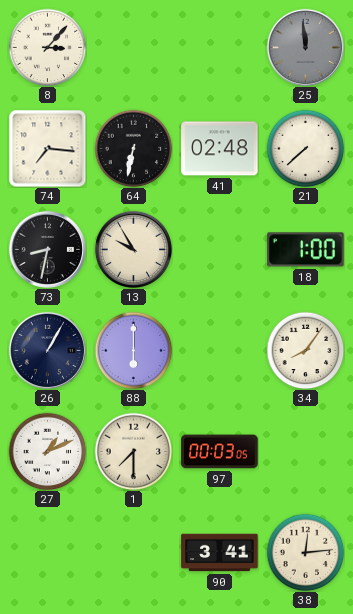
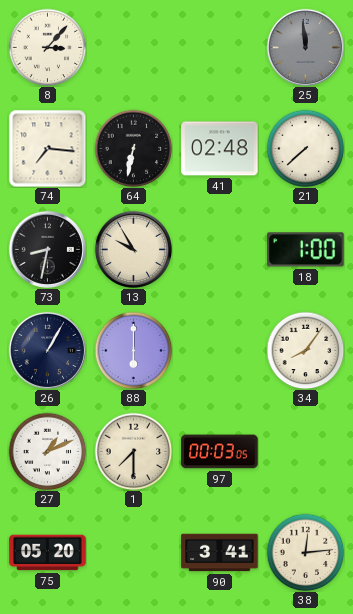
75: none -> 05:20
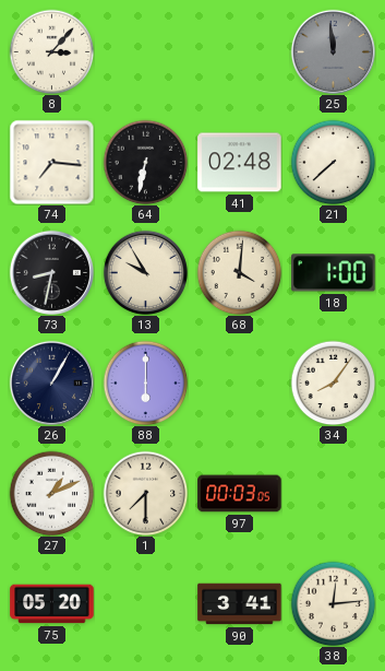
68: none -> 4:01
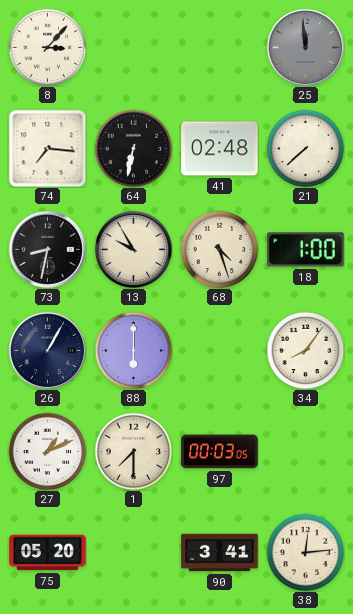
68: 4:01 -> 4:27
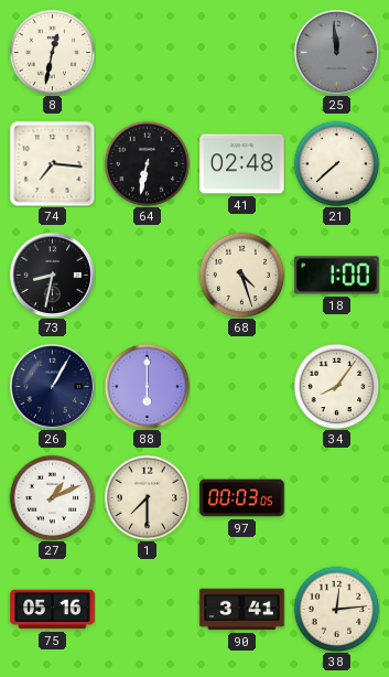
8: 3:07 -> 12:32
13: 9:55 -> none
75: 05:20 -> 05:16
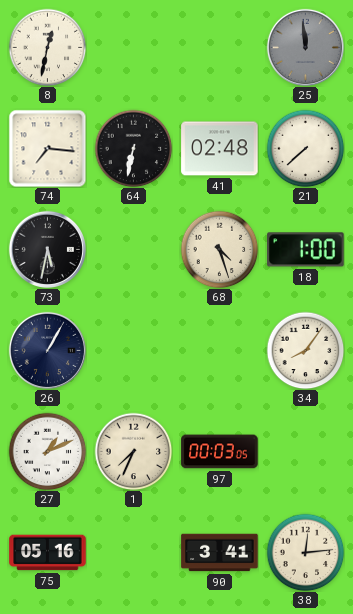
73: 8:32 -> 5:32
88: 6:00 -> none
1: 7:30 -> 7:34
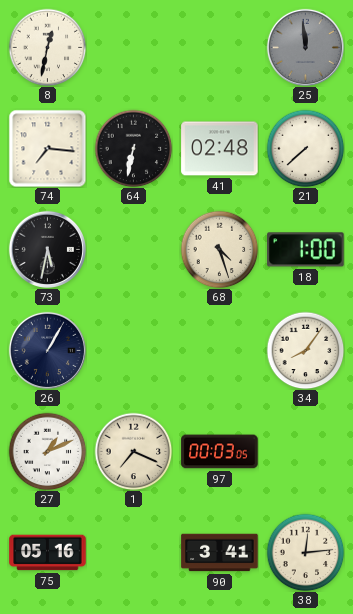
1: 7:34 -> 7:19
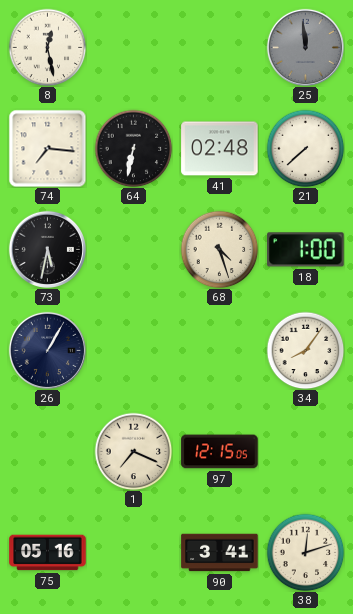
8: 12:32 -> 12:28
27: 1:11 -> none
97: 00:03 -> 12:15
38: 12:14 -> 12:12
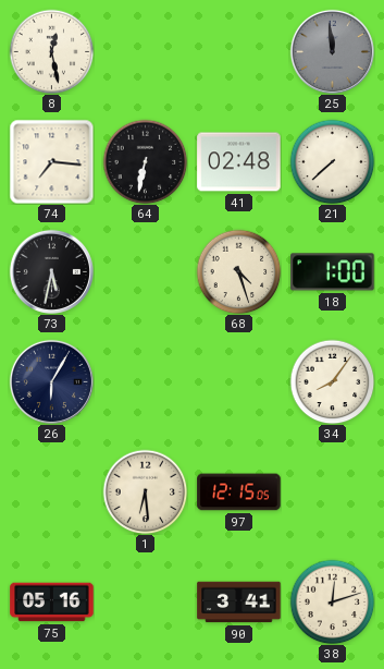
26: 1:05 -> 6:05
1: 7:19 -> 6:29
